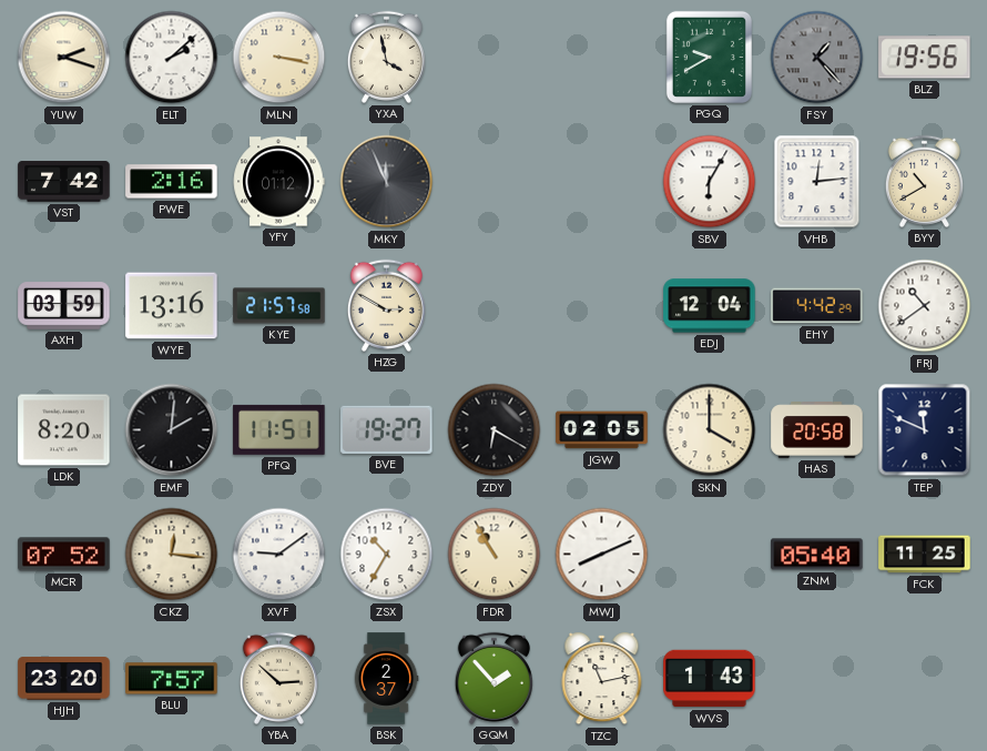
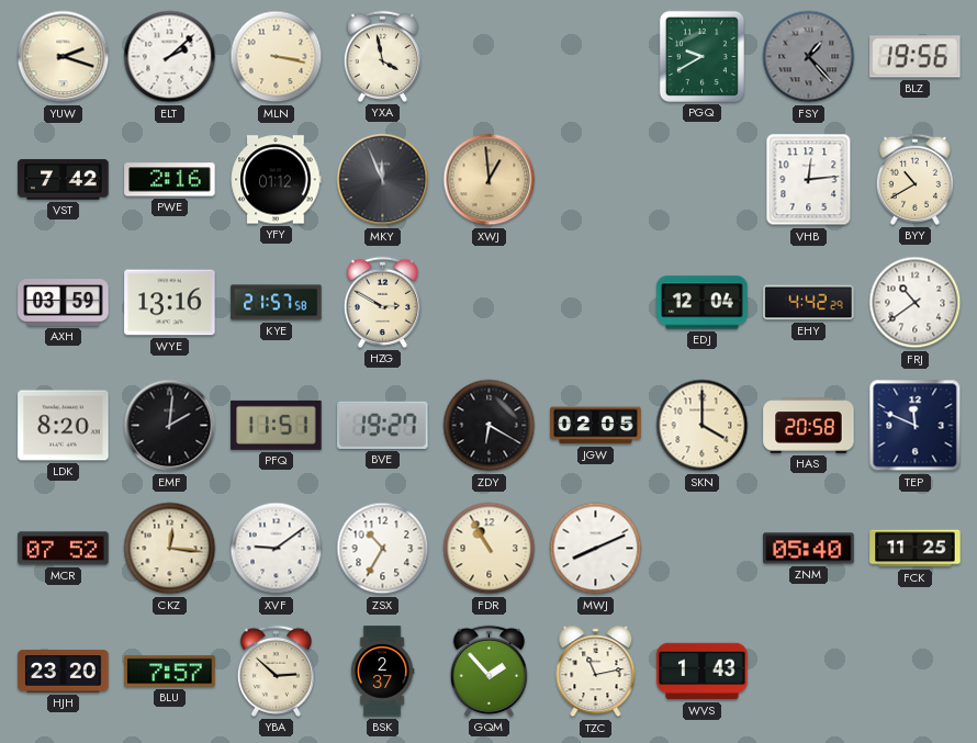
XWJ: none -> 12:59
SBV: 6:05 -> none
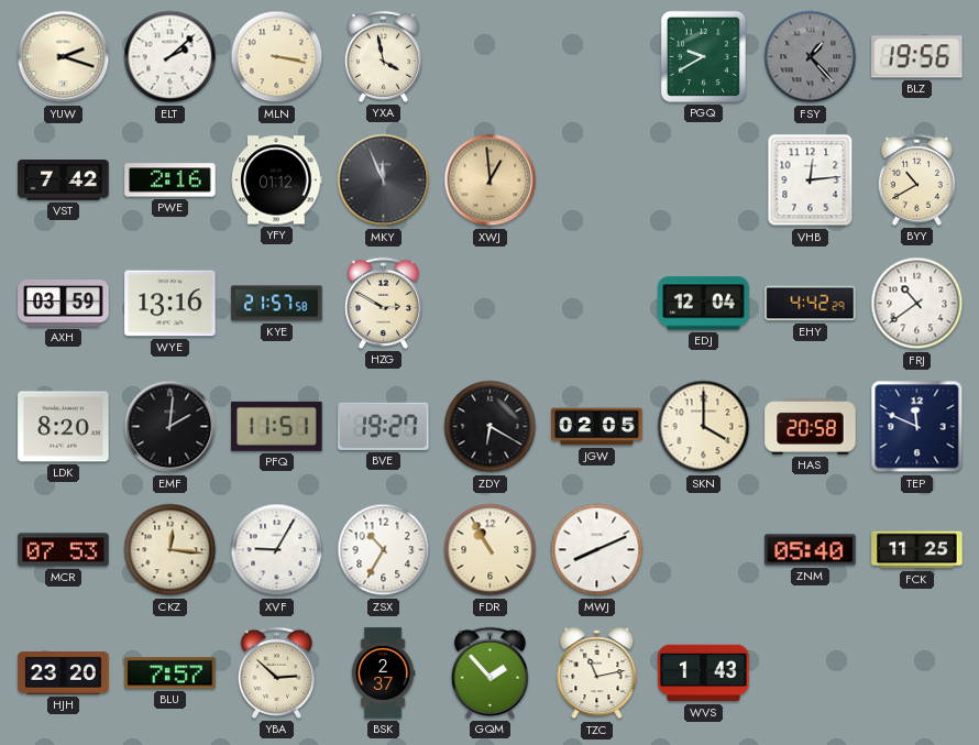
MCR: 07:52 -> 07:53
XVF: 9:09 -> 9:05
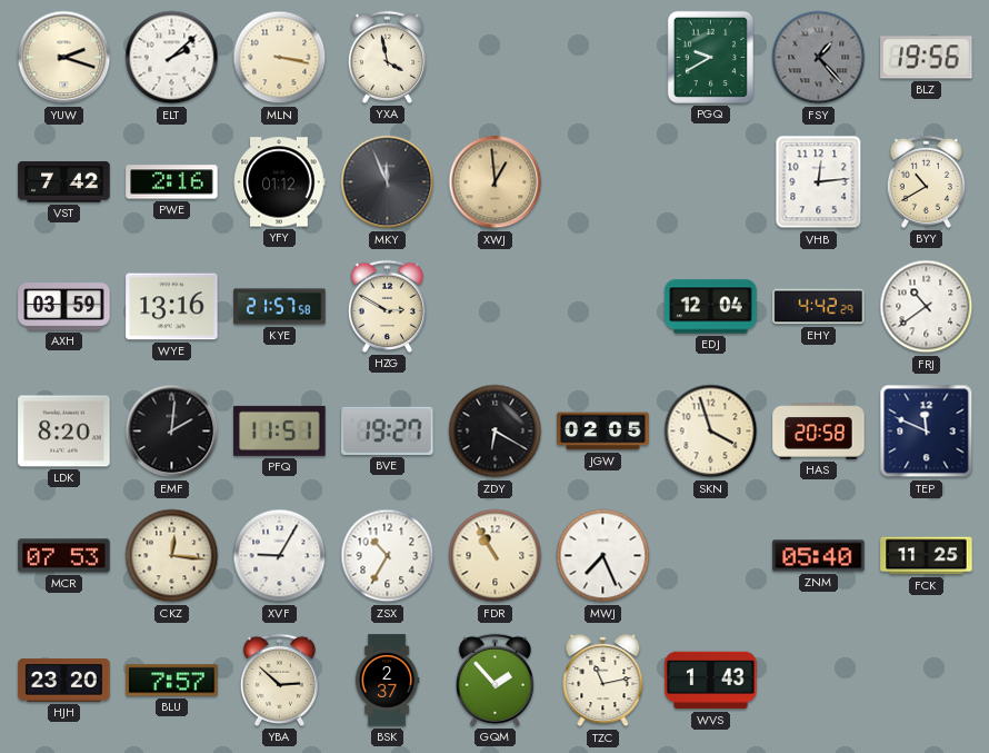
SKN: 4:00 -> 3:57
MWJ: 8:11 -> 7:26
